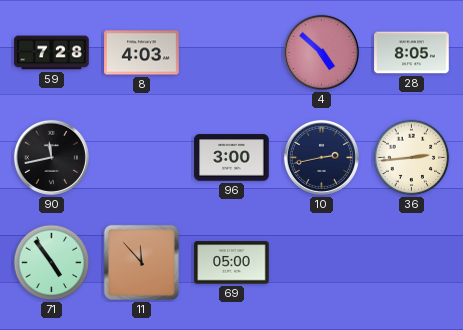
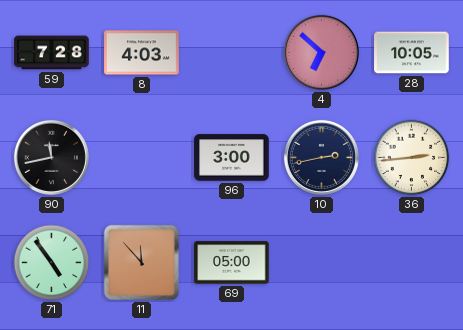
4: 4:52 -> 6:52
28: 8:05 -> 10:05
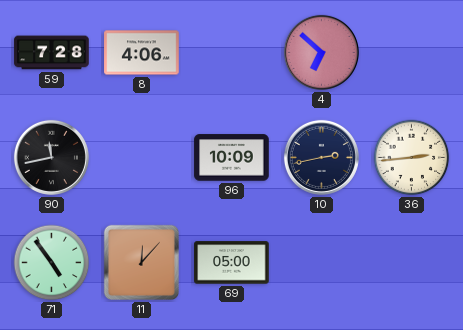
8: 4:03 -> 4:06
28: 10:05 -> none
96: 3:00 -> 10:09
11: 11:53 -> 12:07
